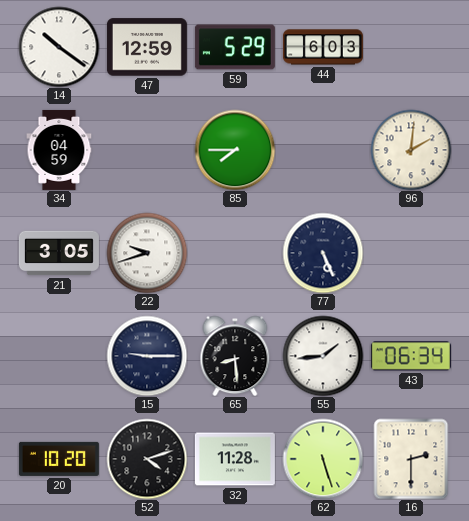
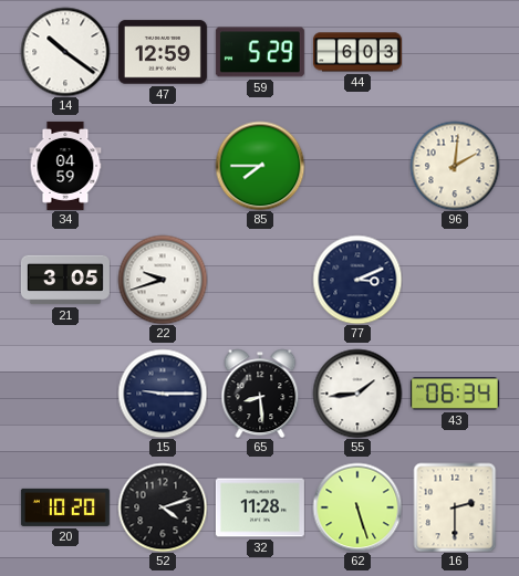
77: 5:26 -> 3:11
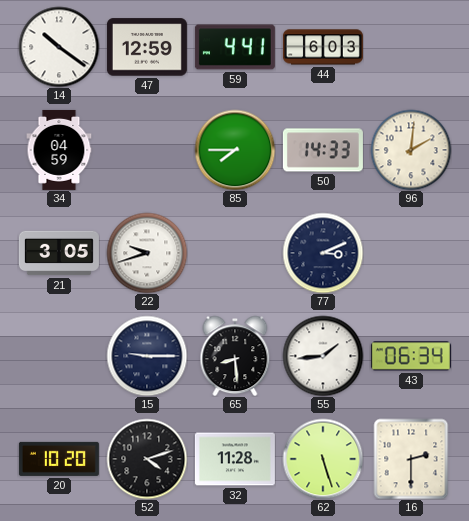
59: 5:29 -> 4:41
50: none -> 14:33
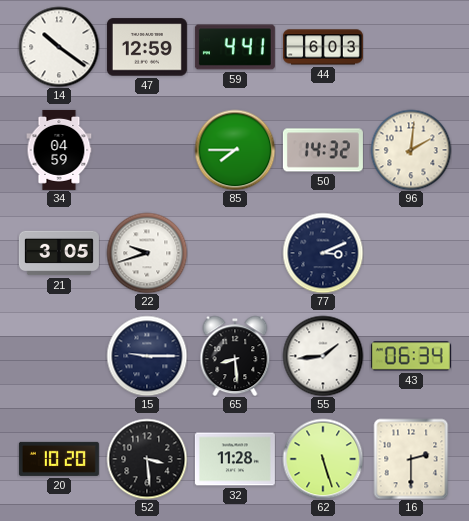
50: 14:33 -> 14:32
52: 4:12 -> 3:29
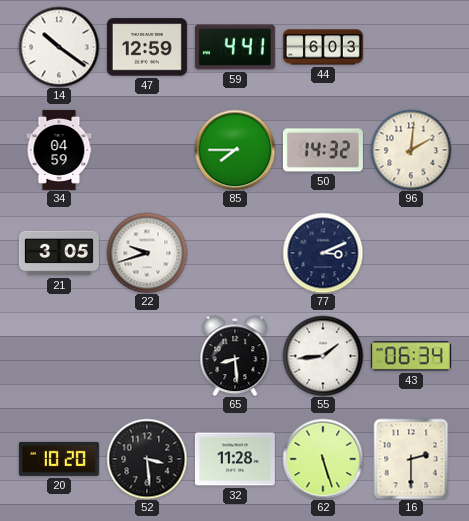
15: 9:15 -> none
